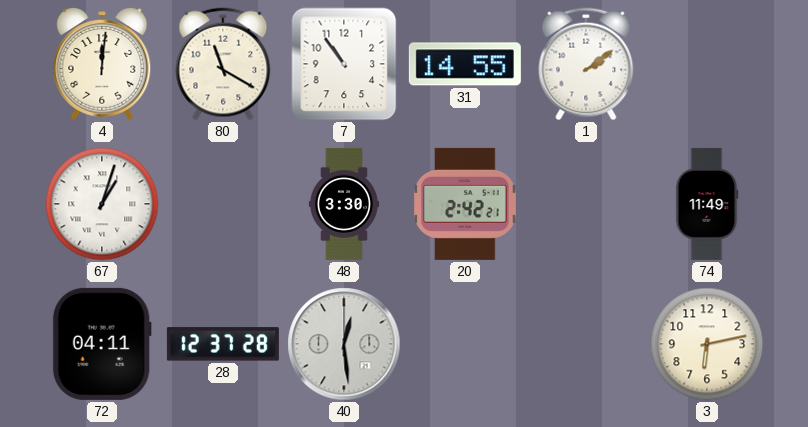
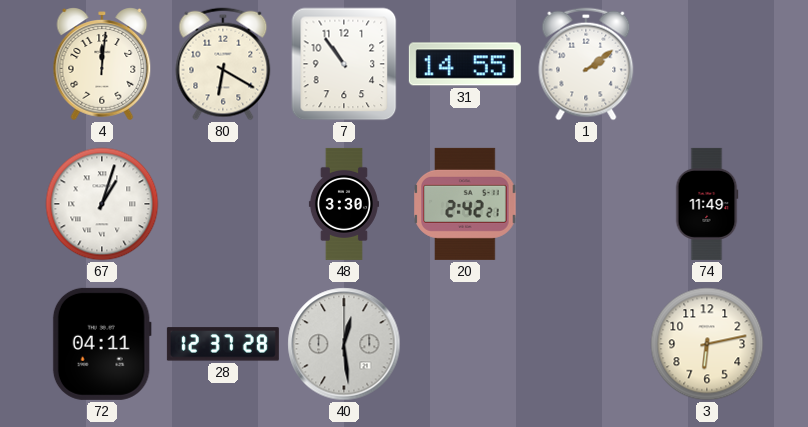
80: 11:20 -> 6:20
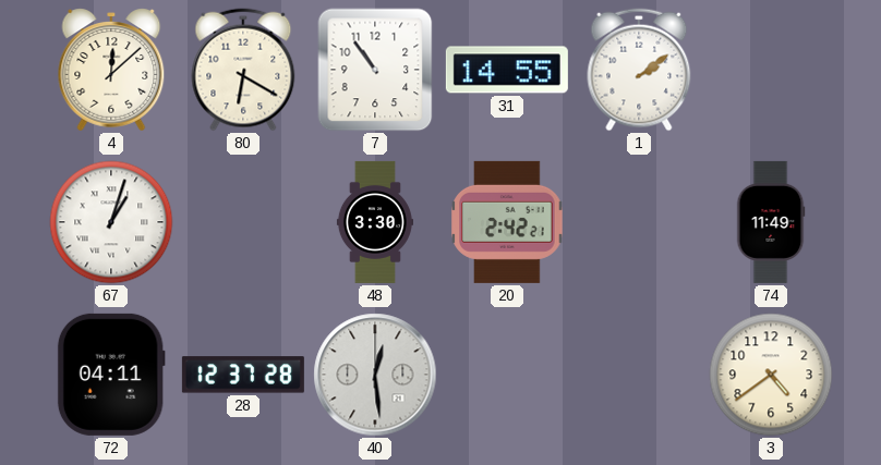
4: 12:01 -> 12:08
3: 6:13 -> 4:39
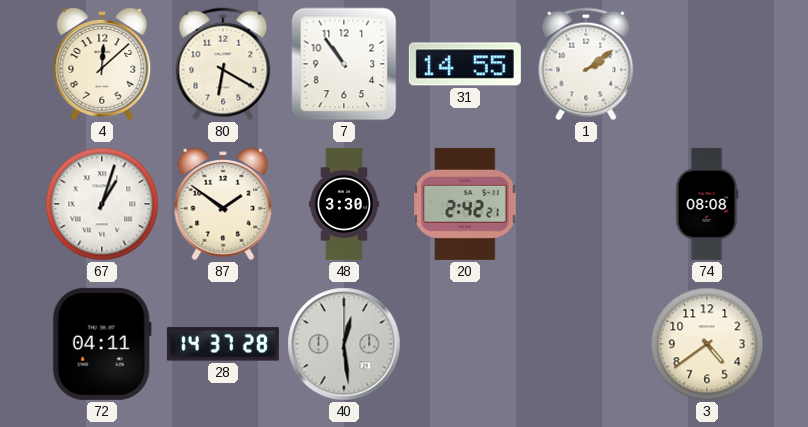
87: none -> 1:51
74: 11:49 -> 08:08
28: 12:37 -> 14:37
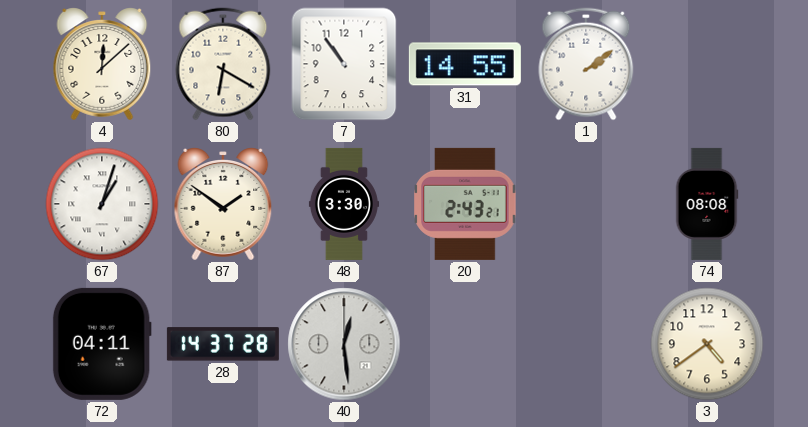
20: 2:42 -> 2:43
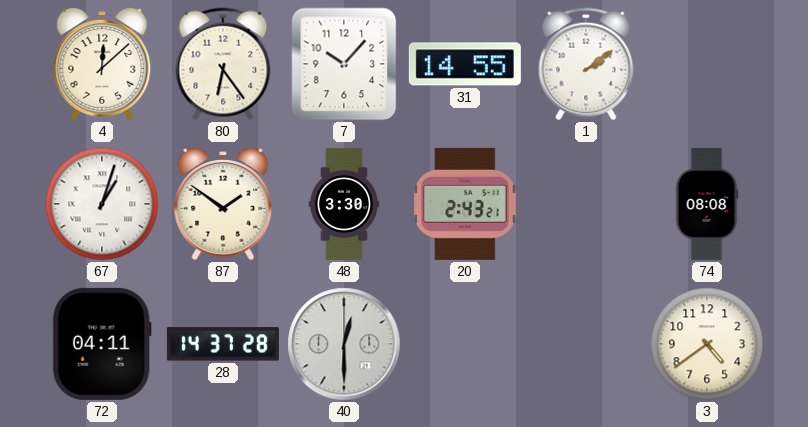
80: 6:20 -> 6:24
7: 10:54 -> 10:07
40: 12:29 -> 12:30
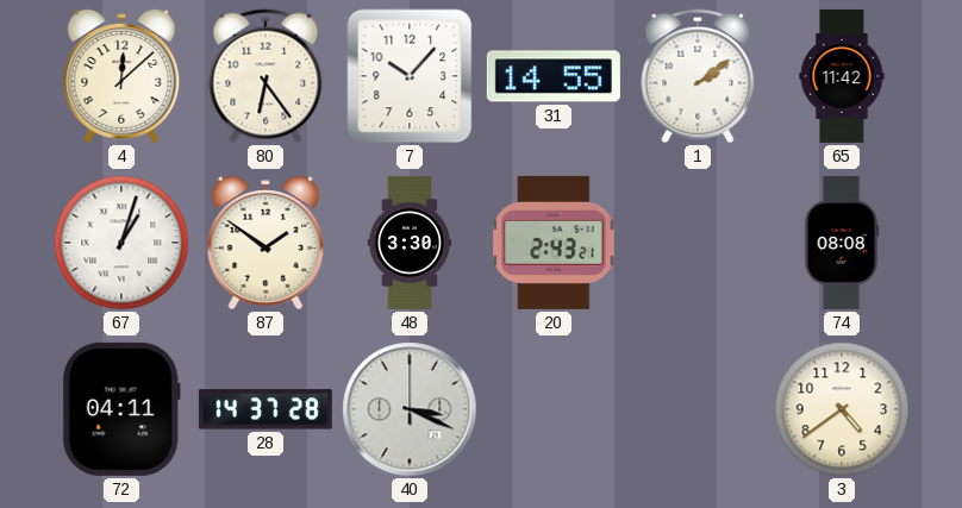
65: none -> 11:42
40: 12:30 -> 3:19
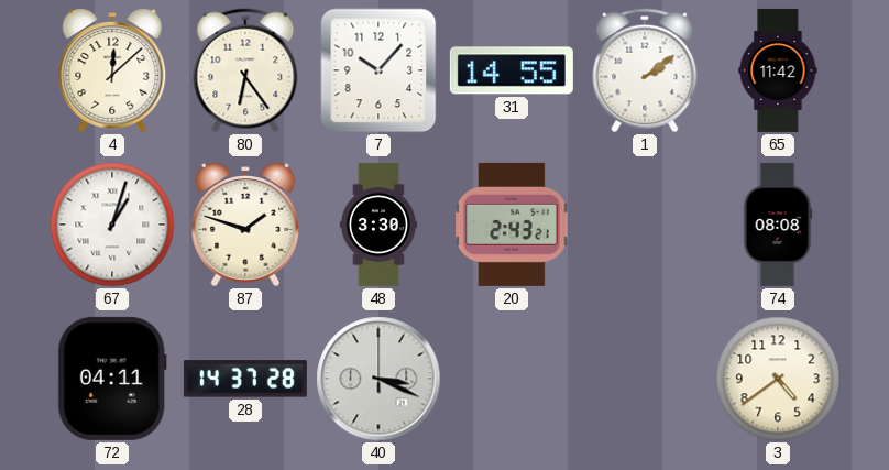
87: 1:51 -> 1:48
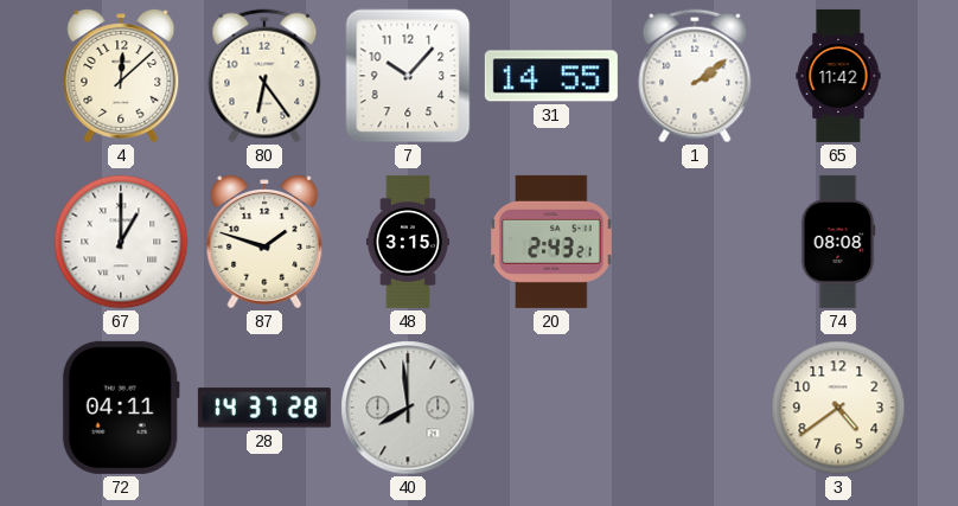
67: 1:03 -> 1:00
48: 3:30 -> 3:15
40: 3:19 -> 7:59
